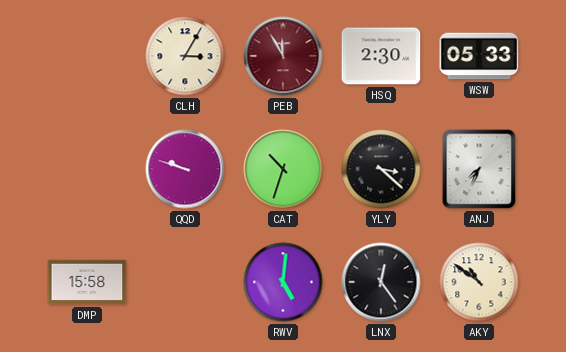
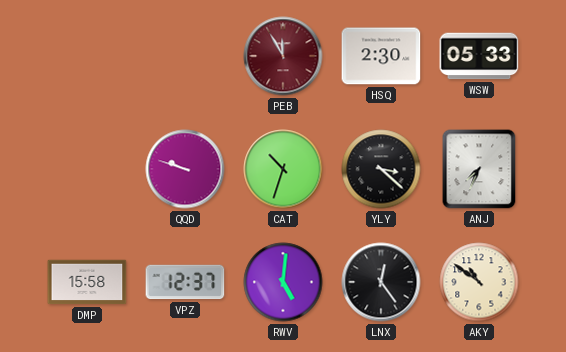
CLH: 3:05 -> none
VPZ: none -> 12:37
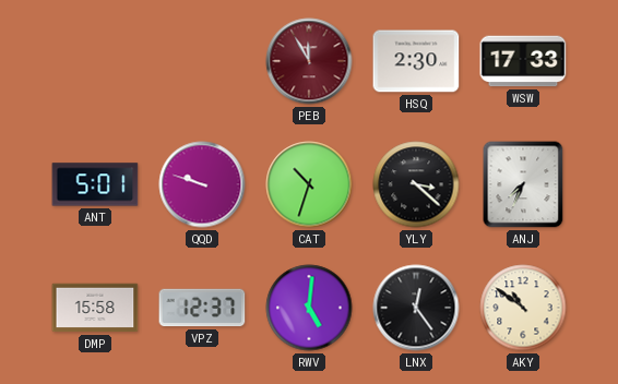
WSW: 05:33 -> 17:33
ANT: none -> 5:01
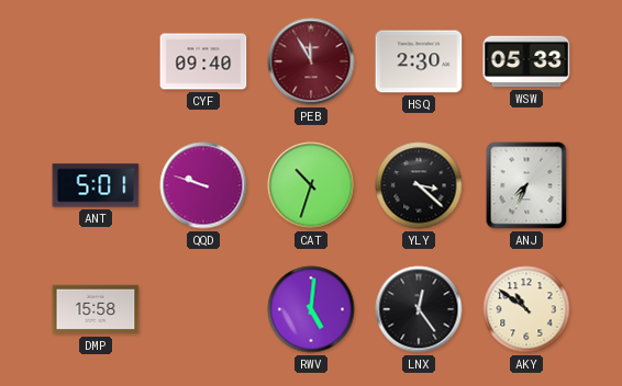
CYF: none -> 09:40
WSW: 17:33 -> 05:33
VPZ: 12:37 -> none
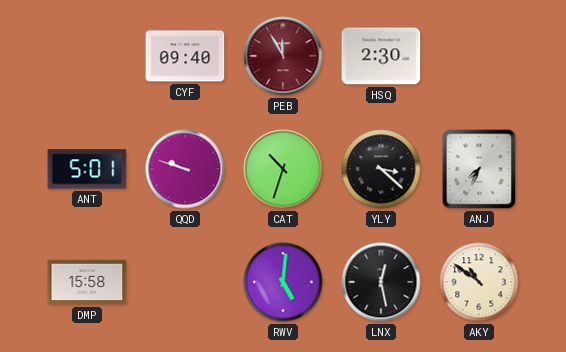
WSW: 05:33 -> none
LNX: 12:24 -> 12:28
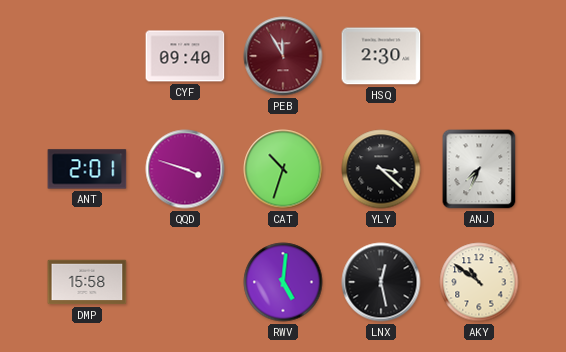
ANT: 5:01 -> 2:01
QQD: 9:48 -> 3:48
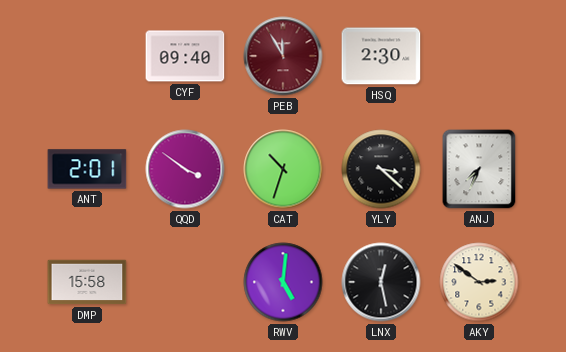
QQD: 3:48 -> 3:51
AKY: 10:51 -> 2:51
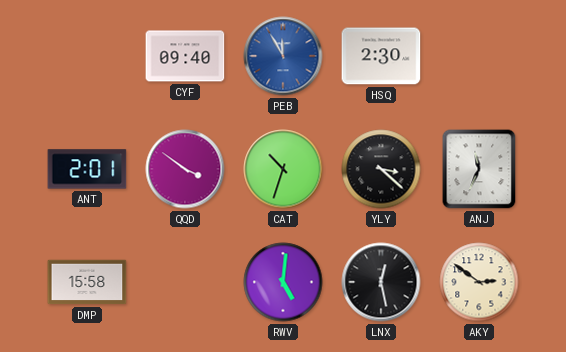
PEB dial: burgundy -> blue
ANJ: 7:34 -> 11:34
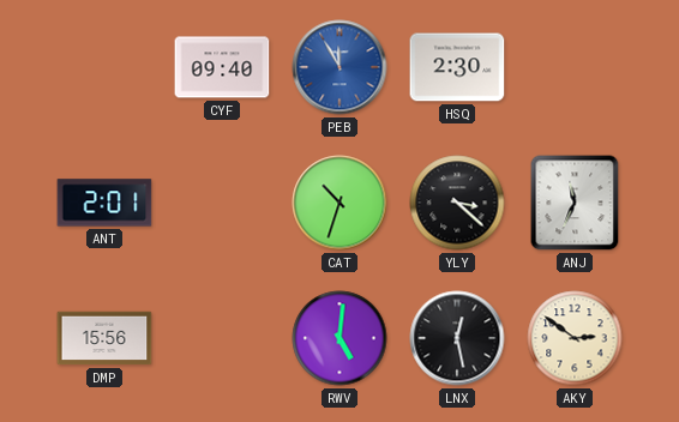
QQD: 3:51 -> none
DMP: 15:58 -> 15:56
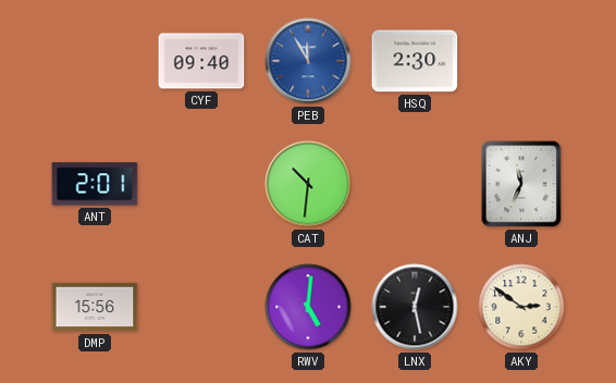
CAT: 10:33 -> 10:31
YLY: 3:22 -> none
